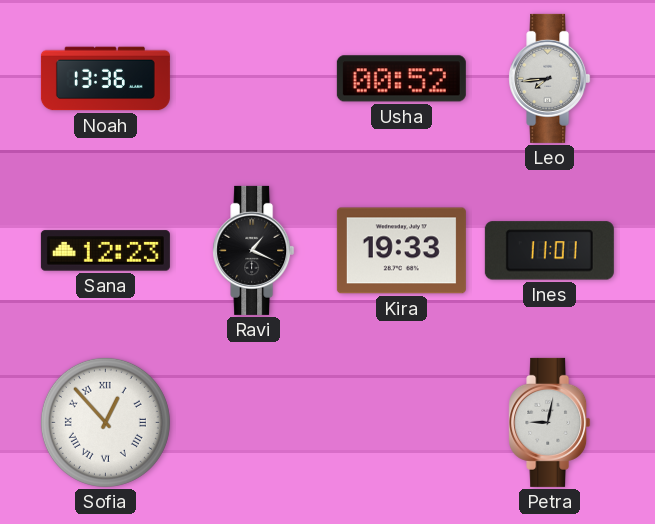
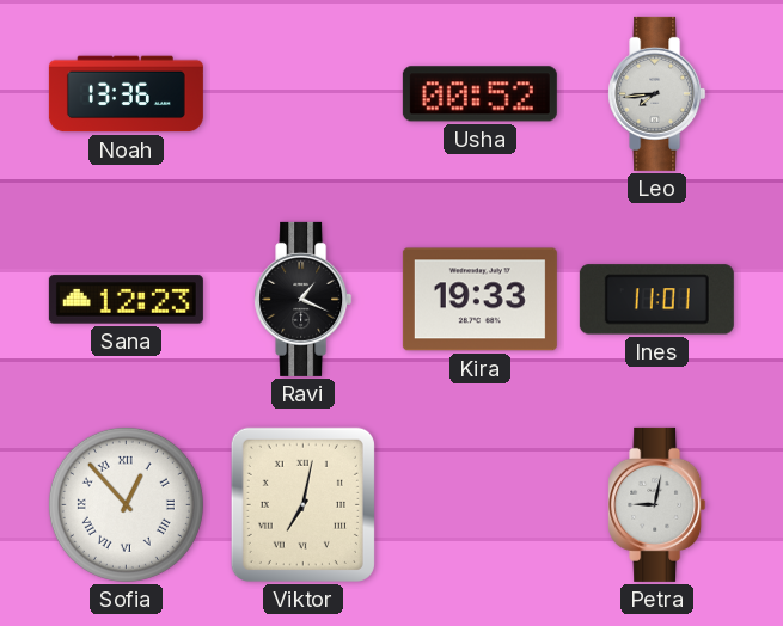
Viktor: none -> 7:02
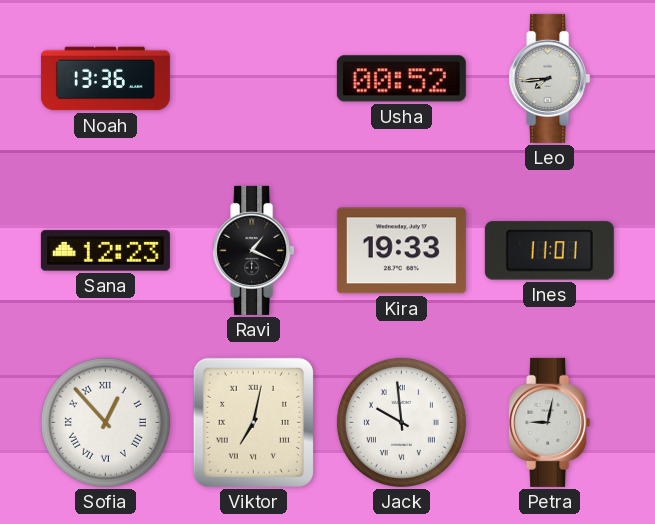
Jack: none -> 9:59
